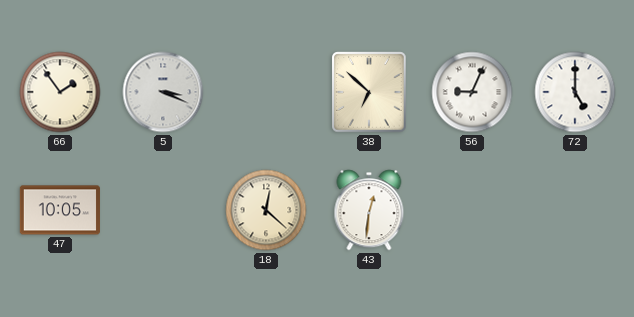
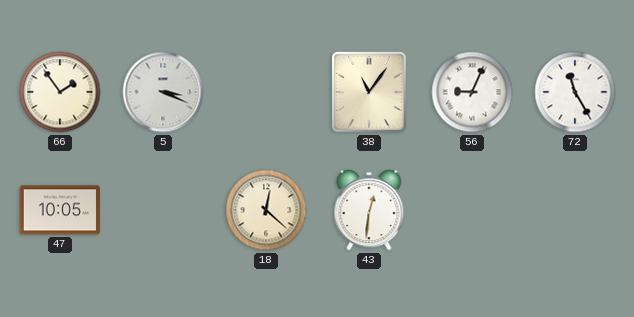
38: 6:52 -> 11:06
72: 5:00 -> 11:25
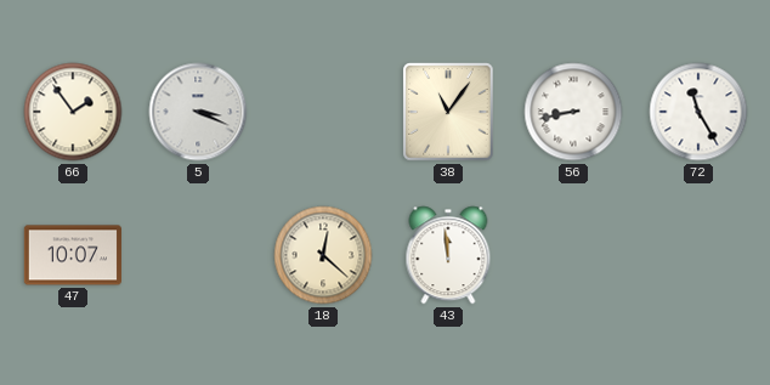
56: 9:04 -> 8:43
47: 10:05 -> 10:07
43: 12:31 -> 11:59
